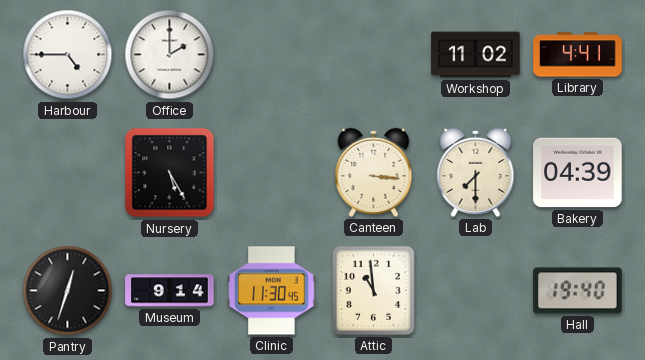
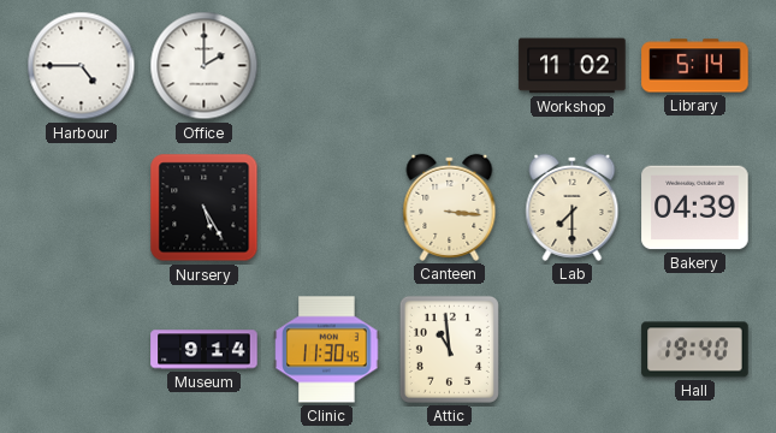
Library: 4:41 -> 5:14
Pantry: 12:33 -> none
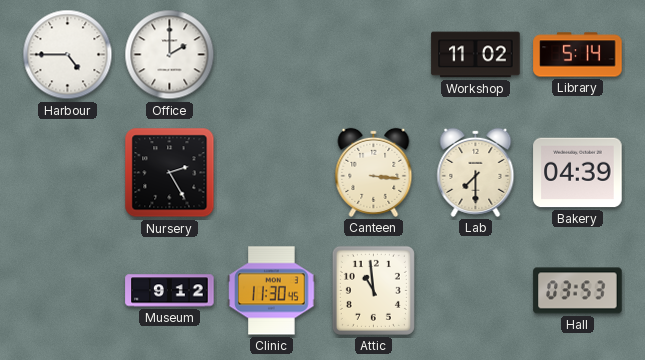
Nursery: 5:25 -> 2:25
Museum: 9:14 -> 9:12
Hall: 19:40 -> 03:53
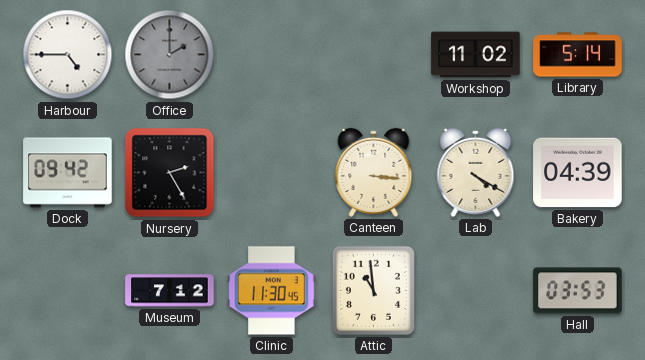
Office dial: white -> grey
Dock: none -> 09:42
Lab: 7:30 -> 4:20
Museum: 9:12 -> 7:12
